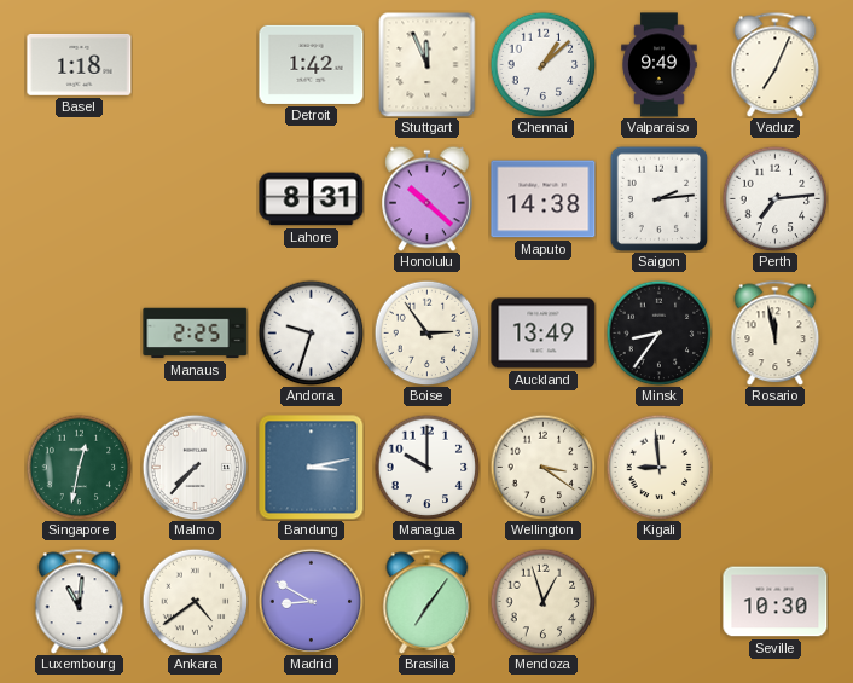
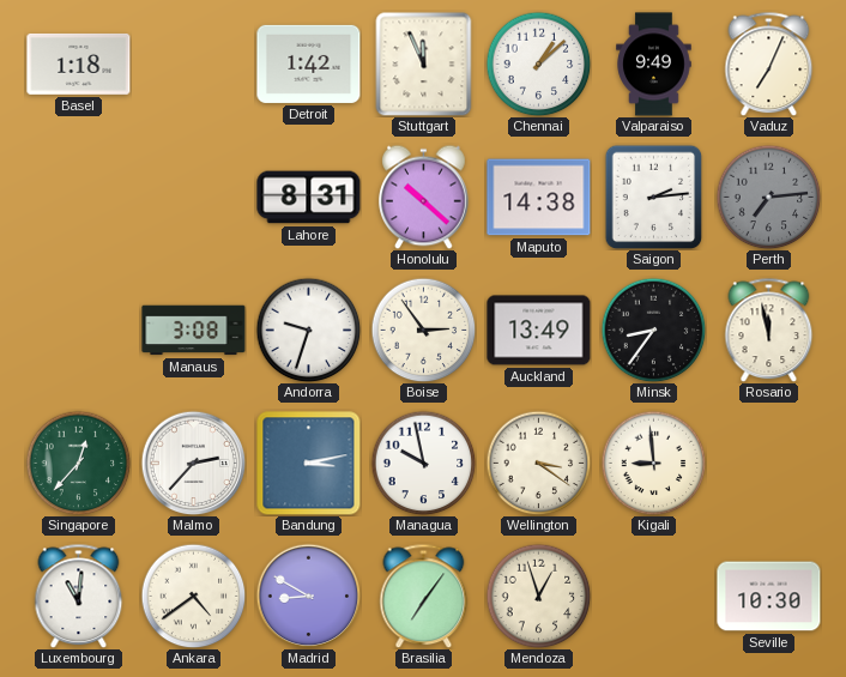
Perth dial: white -> grey
Manaus: 2:25 -> 3:08
Singapore: 12:32 -> 12:37
Malmo: 7:37 -> 2:37
Managua: 10:00 -> 9:58
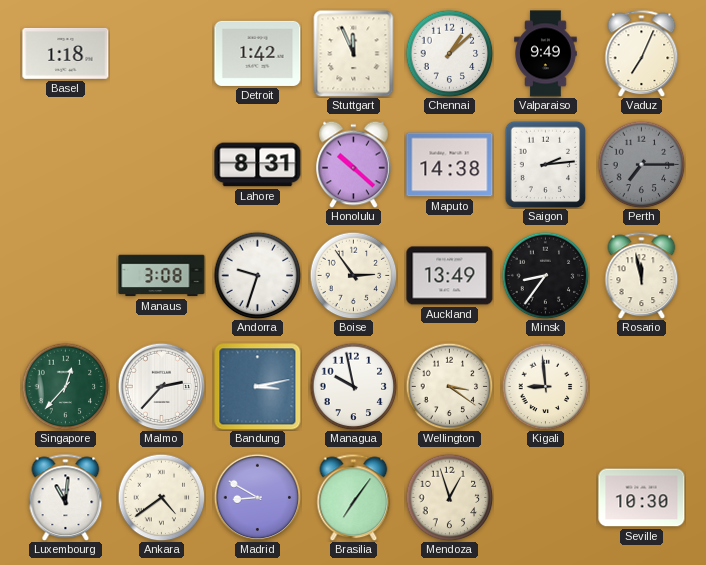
Perth: 7:14 -> 7:15
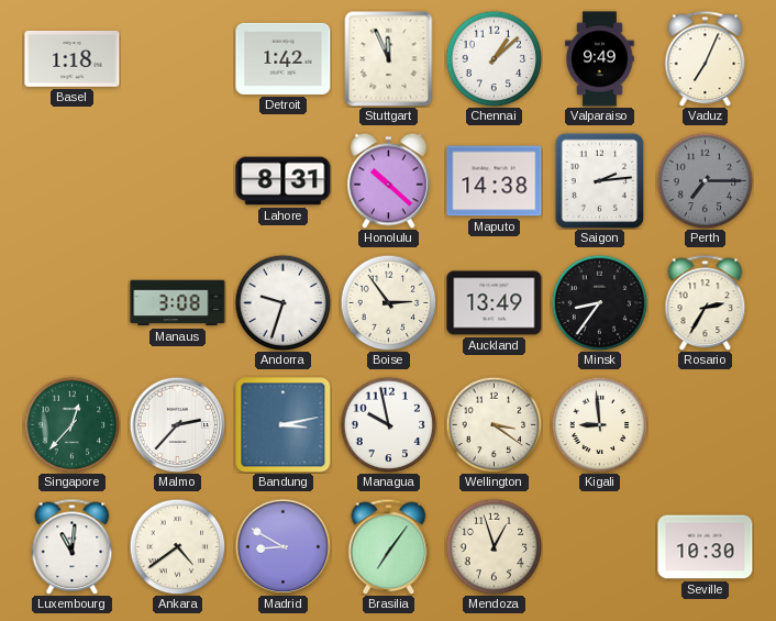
Rosario: 11:58 -> 2:35
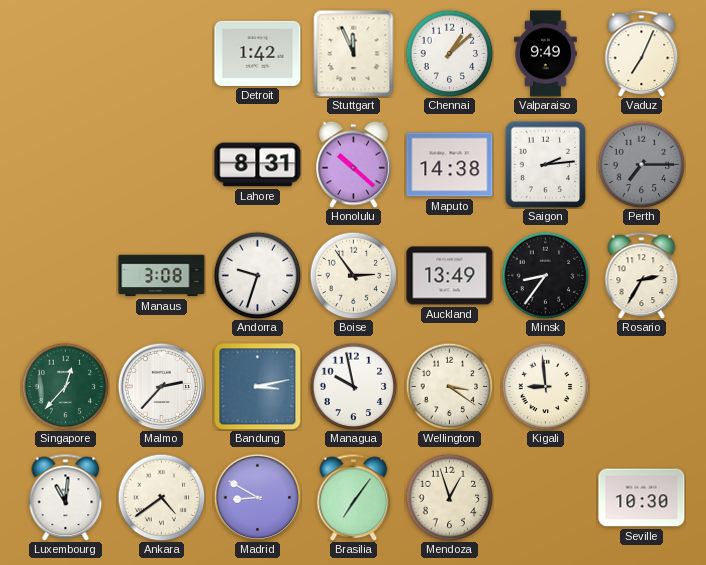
Basel: 1:18 -> none
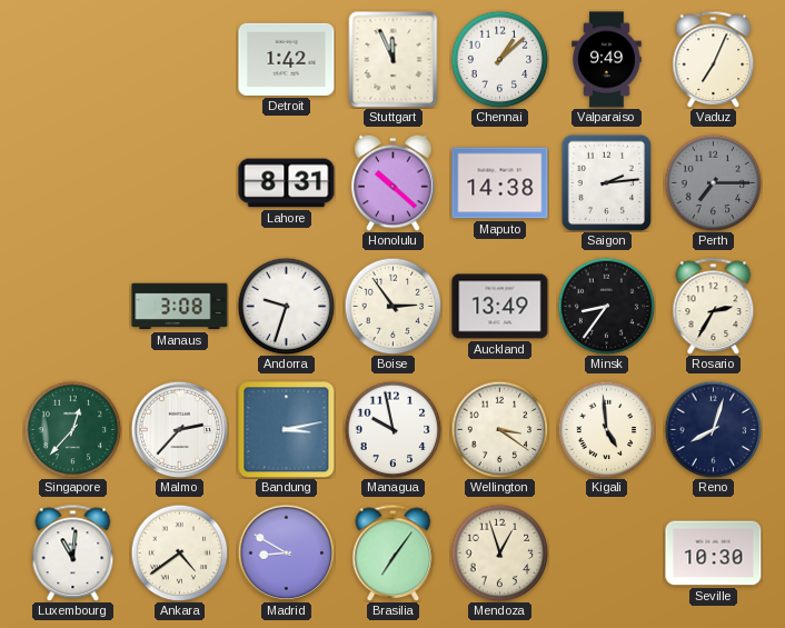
Kigali: 8:59 -> 4:59
Reno: none -> 8:03
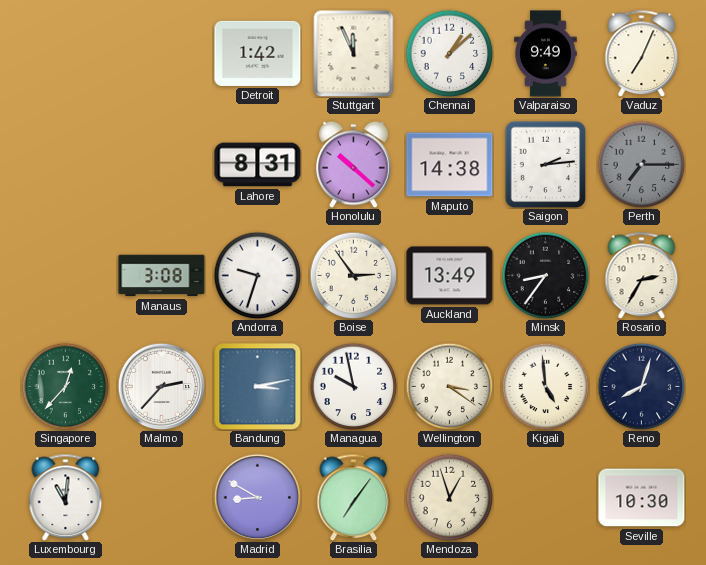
Ankara: 4:39 -> none
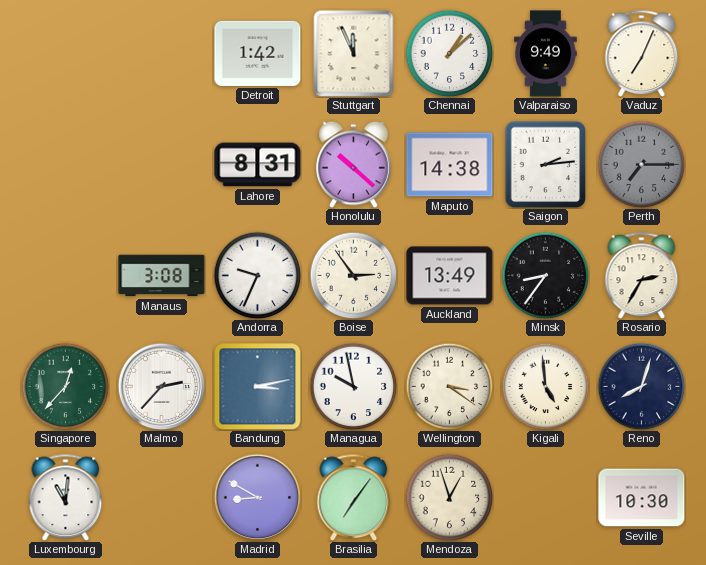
Andorra: 9:33 -> 9:34
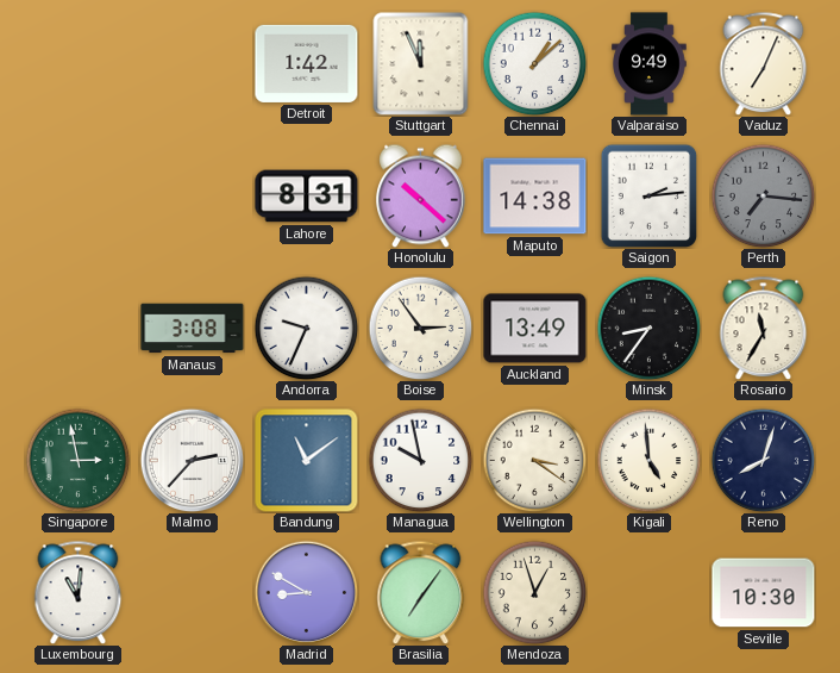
Perth: 7:15 -> 7:16
Rosario: 2:35 -> 11:35
Singapore: 12:37 -> 2:58
Bandung: 3:13 -> 11:09
